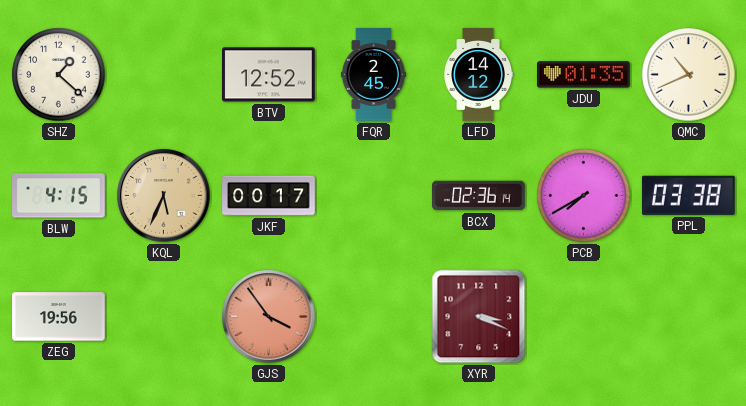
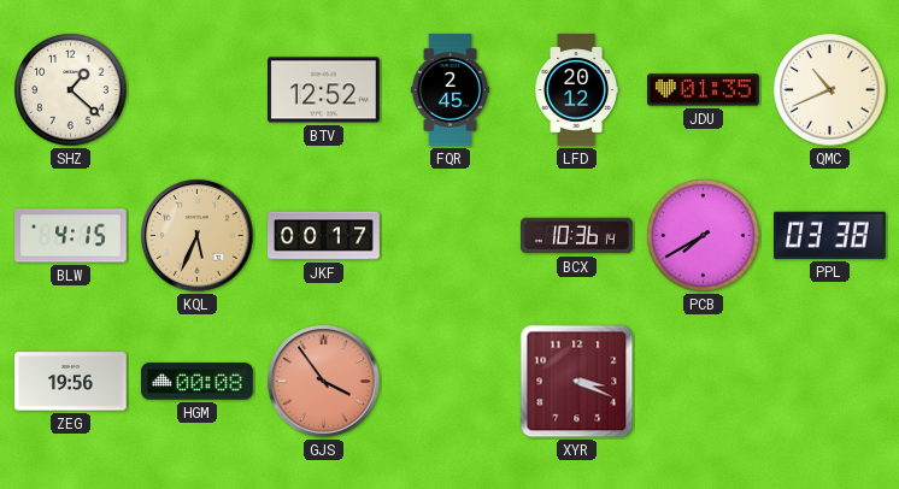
LFD: 14:12 -> 20:12
BCX: 02:36 -> 10:36
HGM: none -> 00:08
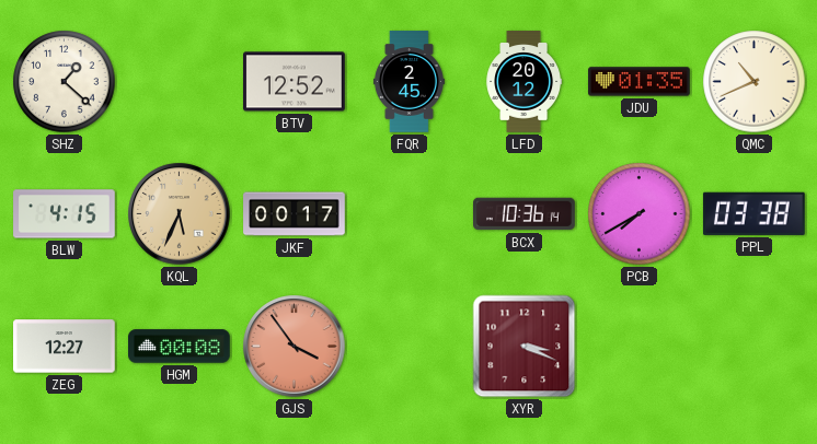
ZEG: 19:56 -> 12:27
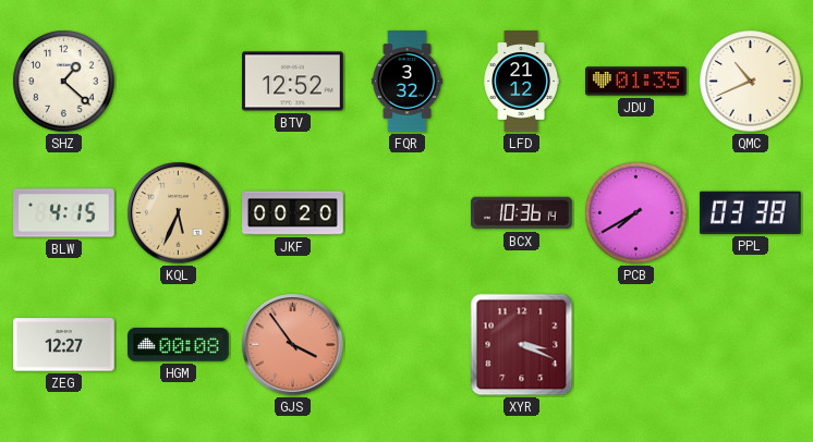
FQR: 2:45 -> 3:32
LFD: 20:12 -> 21:12
JKF: 00:17 -> 00:20
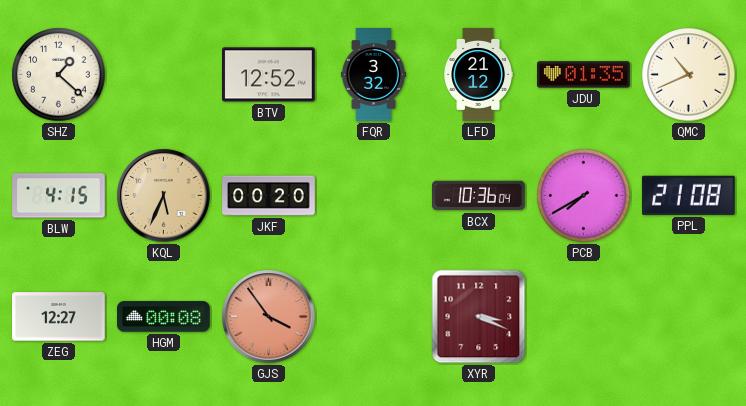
BCX: 10:36:14 -> 10:36:04
PPL: 03:38 -> 21:08
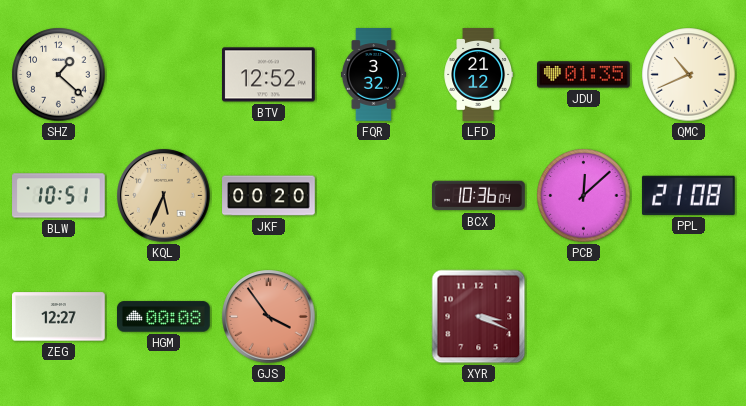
BLW: 4:15 -> 10:51
PCB: 7:40 -> 12:08
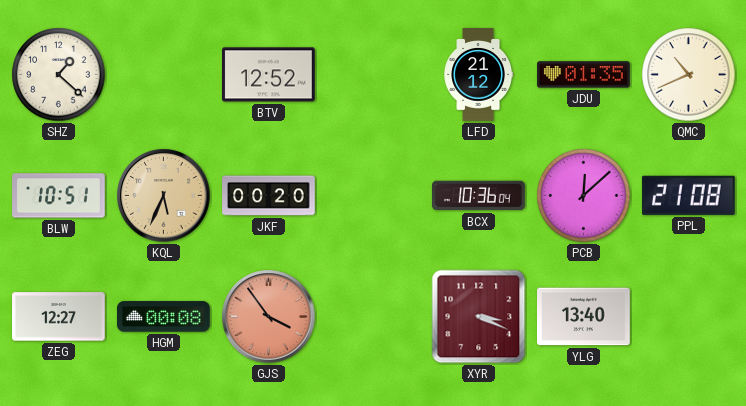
FQR: 3:32 -> none
YLG: none -> 13:40
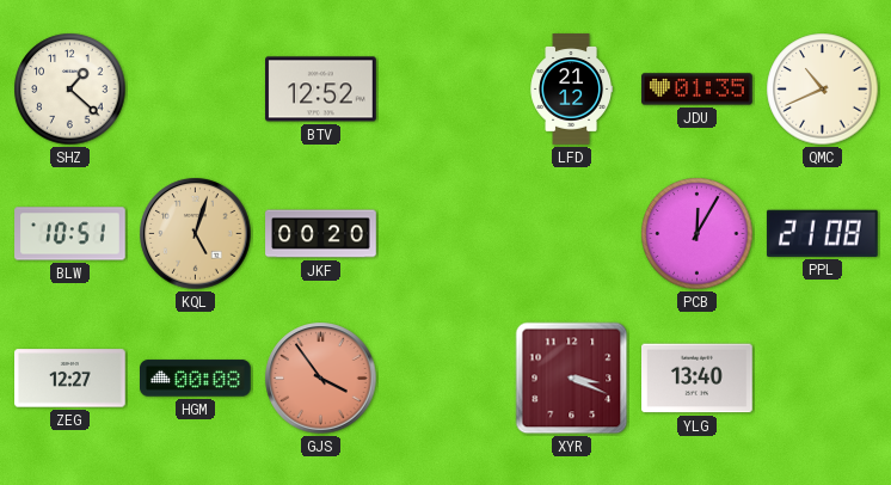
KQL: 5:34 -> 5:03
BCX: 10:36 -> none
PCB: 12:08 -> 12:05
